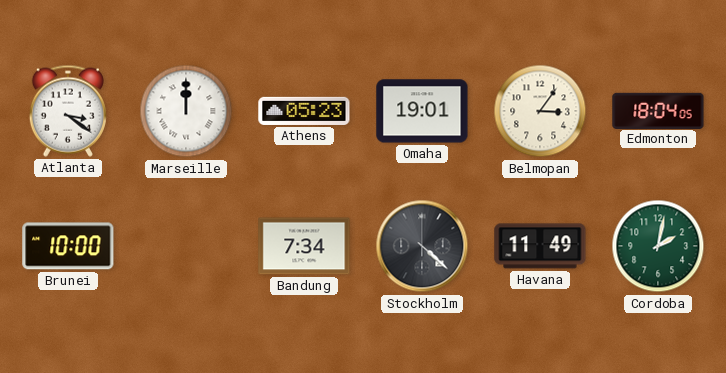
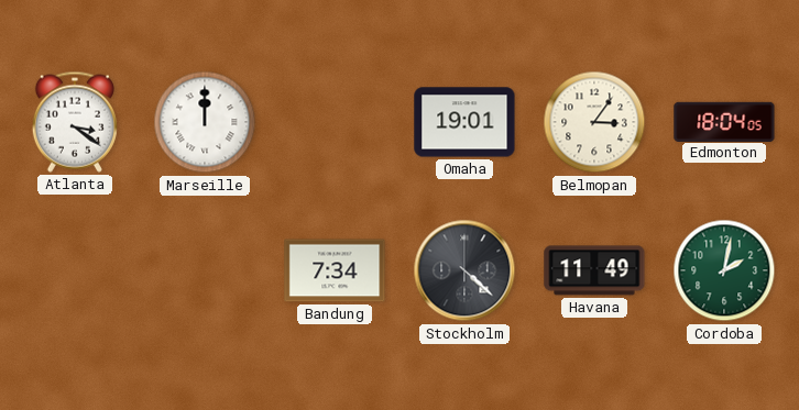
Athens: 05:23 -> none
Brunei: 10:00 -> none
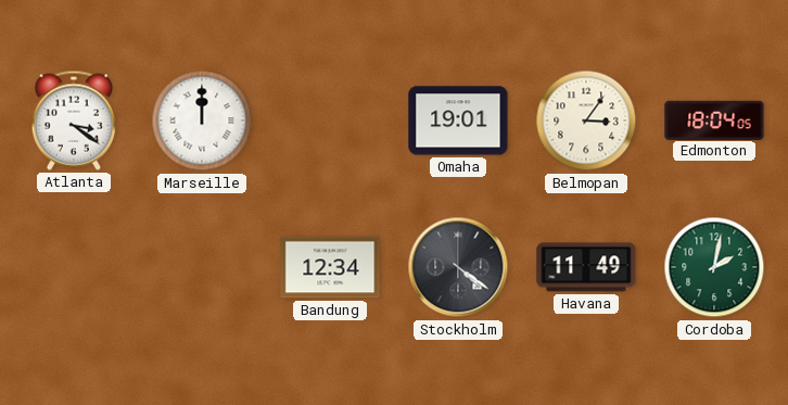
Bandung: 7:34 -> 12:34
Stockholm: 4:22 -> 4:21
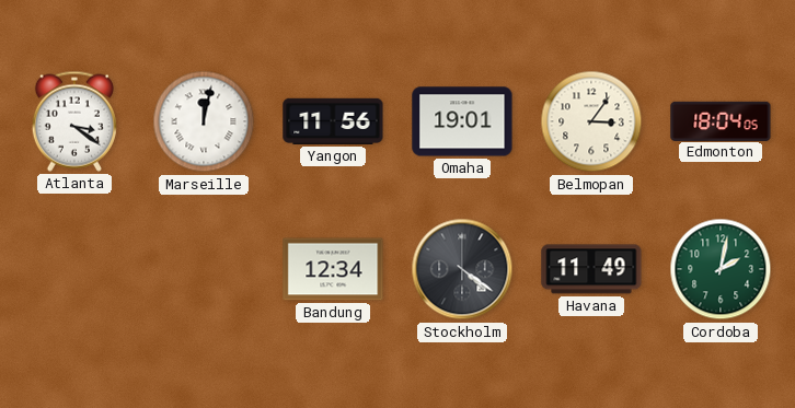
Marseille: 12:00 -> 12:02
Yangon: none -> 11:56
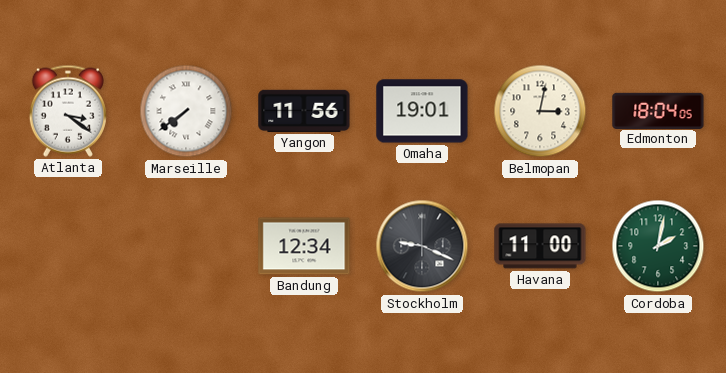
Marseille: 12:02 -> 7:39
Belmopan: 3:06 -> 3:02
Stockholm: 4:21 -> 9:19
Havana: 11:49 -> 11:00
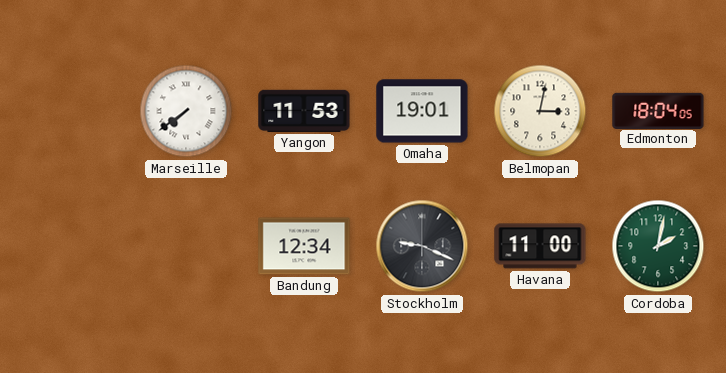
Atlanta: 3:21 -> none
Yangon: 11:56 -> 11:53
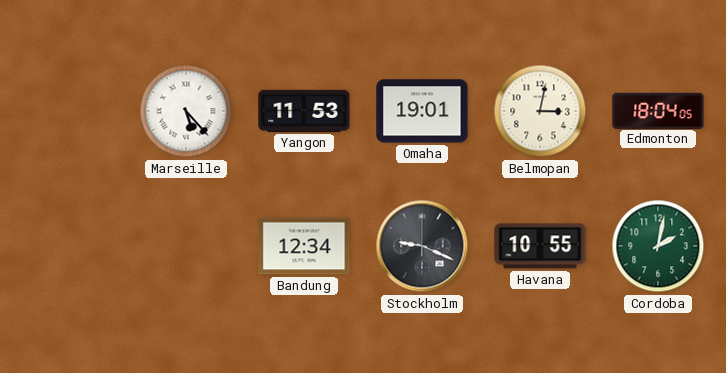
Marseille: 7:39 -> 5:23
Havana: 11:00 -> 10:55
